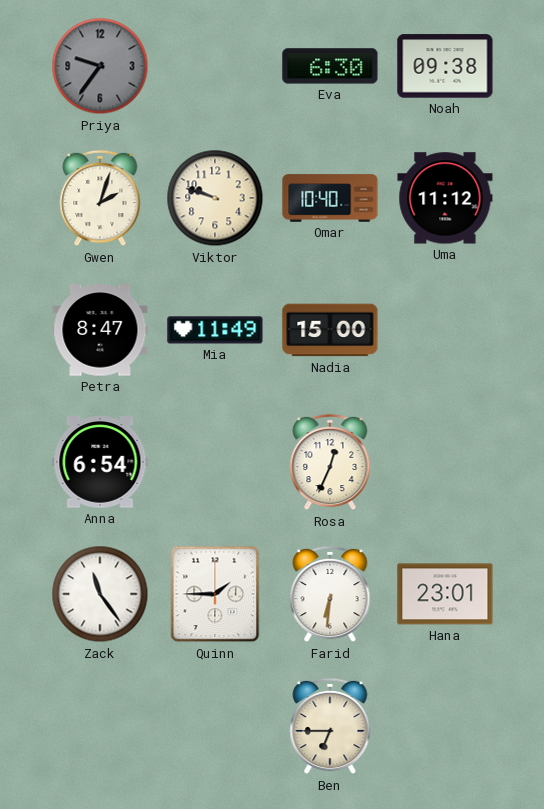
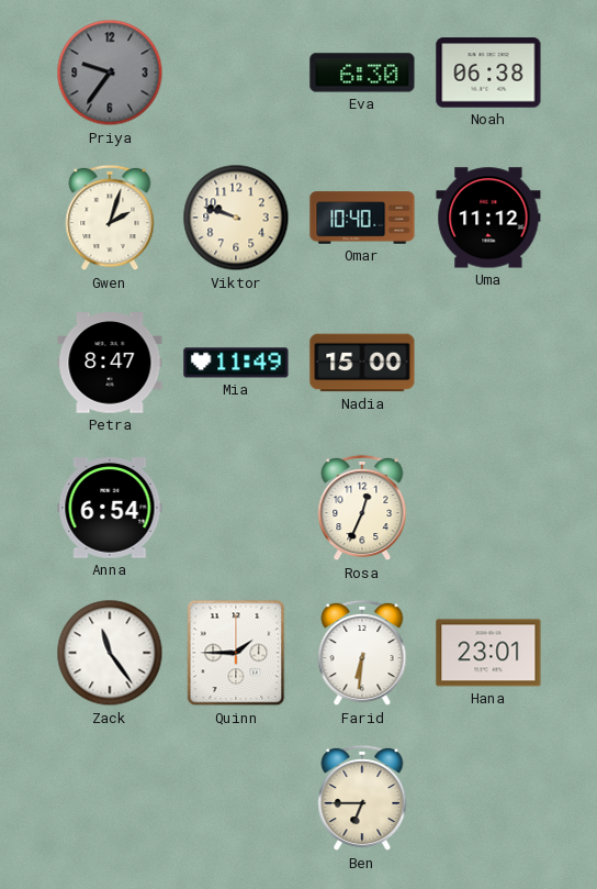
Noah: 09:38 -> 06:38
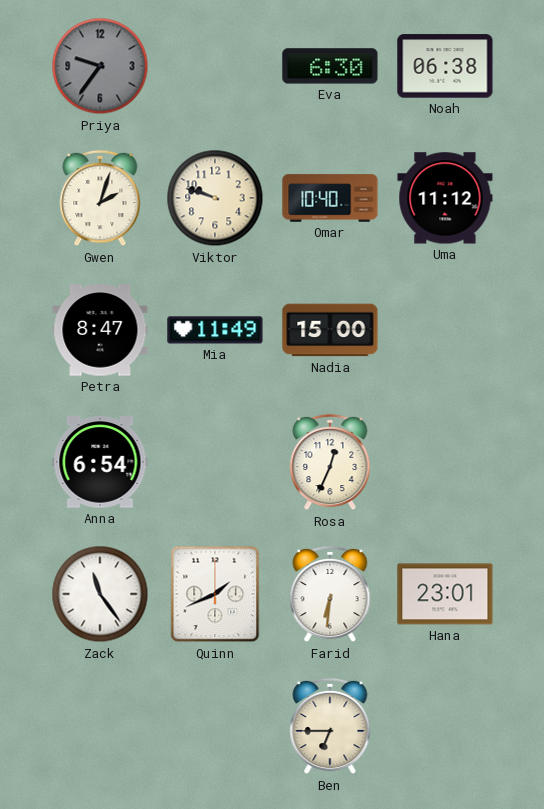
Quinn: 1:45 -> 1:41
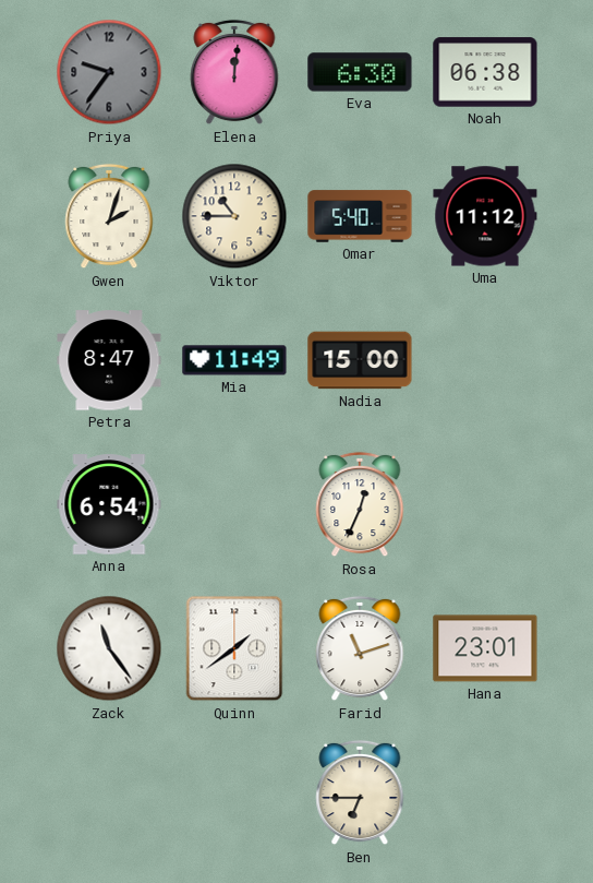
Elena: none -> 12:01
Viktor: 9:48 -> 10:45
Omar: 10:40 -> 5:40
Quinn: 1:41 -> 1:39
Farid: 6:31 -> 11:12
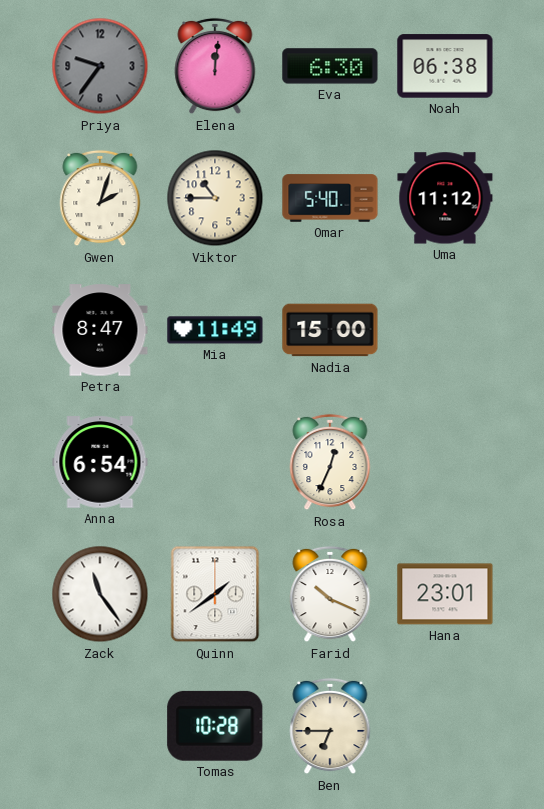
Farid: 11:12 -> 10:19
Tomas: none -> 10:28
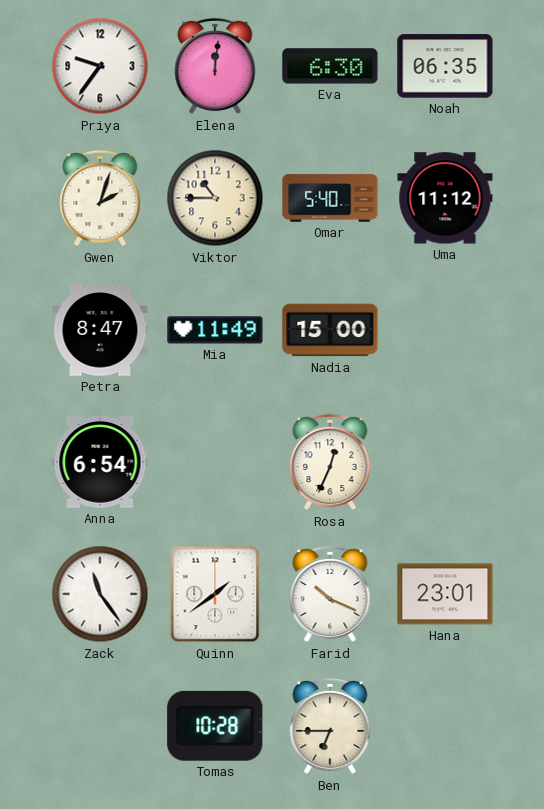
Priya dial: grey -> white
Noah: 06:38 -> 06:35
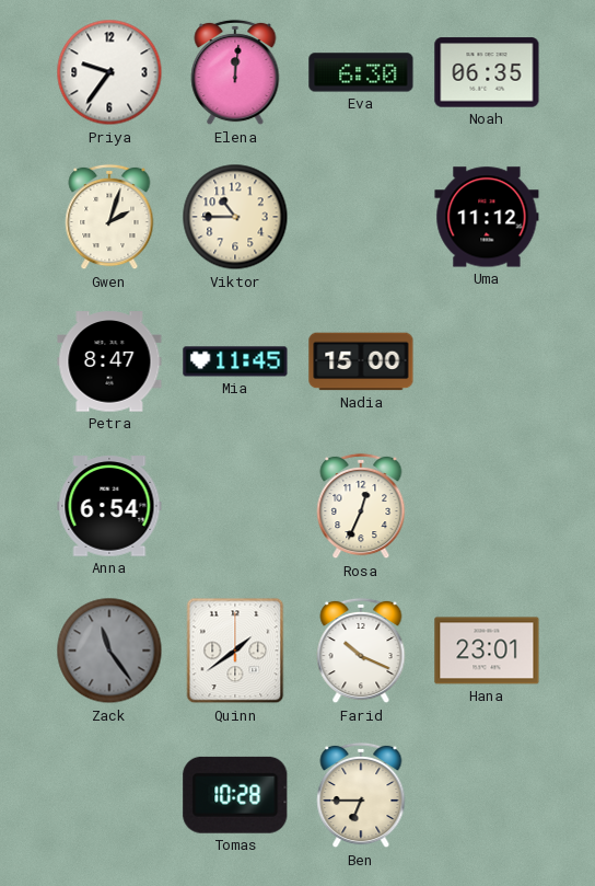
Omar: 5:40 -> none
Mia: 11:49 -> 11:45
Zack dial: white -> grey
